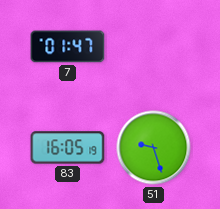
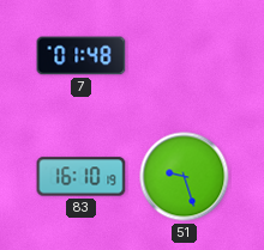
7: 01:47 -> 01:48
83: 16:05 -> 16:10
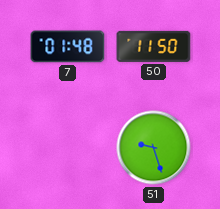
50: none -> 11:50
83: 16:10 -> none
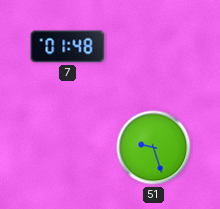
50: 11:50 -> none
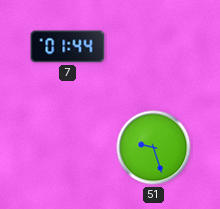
7: 01:48 -> 01:44
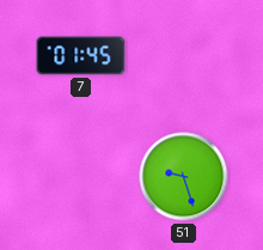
7: 01:44 -> 01:45
